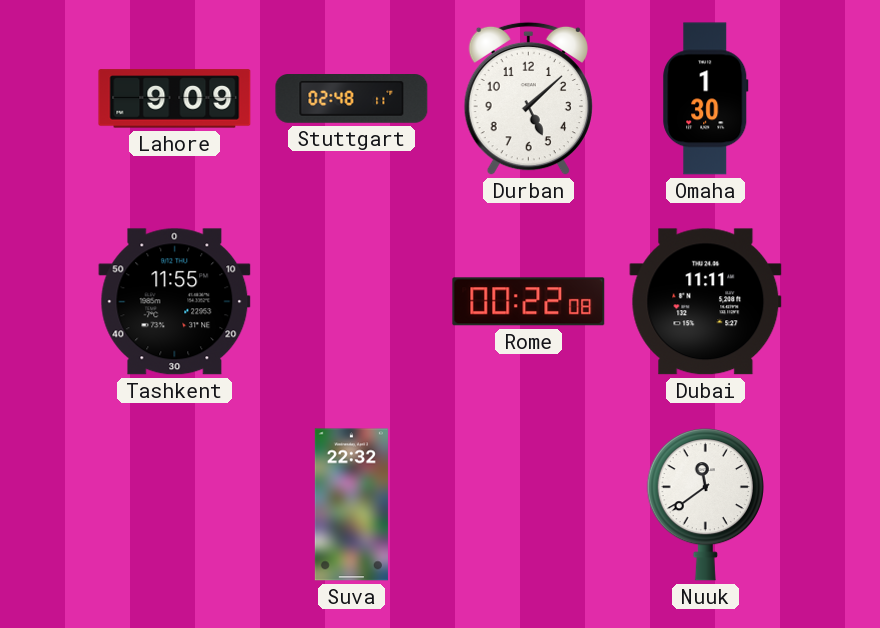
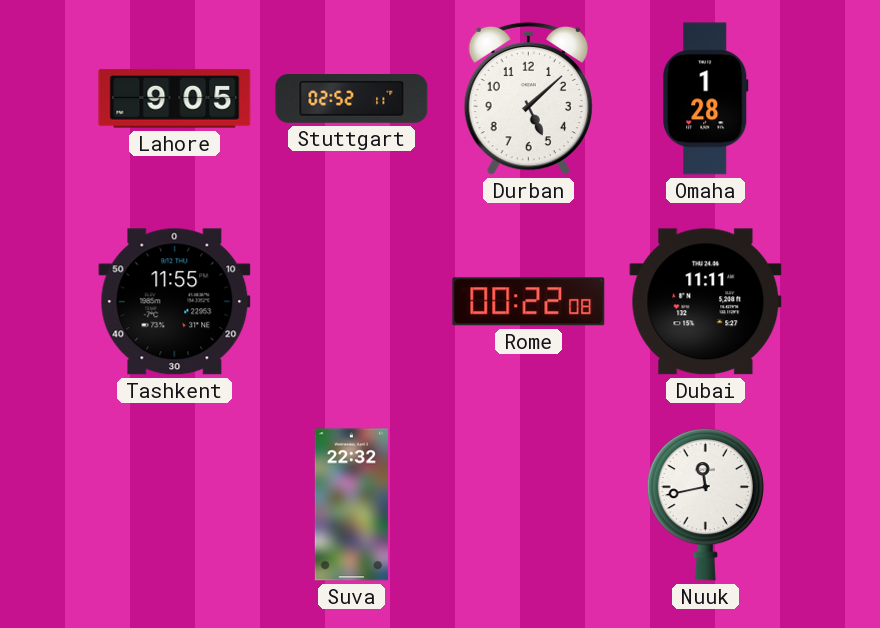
Lahore: 9:09 -> 9:05
Stuttgart: 02:48 -> 02:52
Omaha: 1:30 -> 1:28
Nuuk: 11:39 -> 11:43
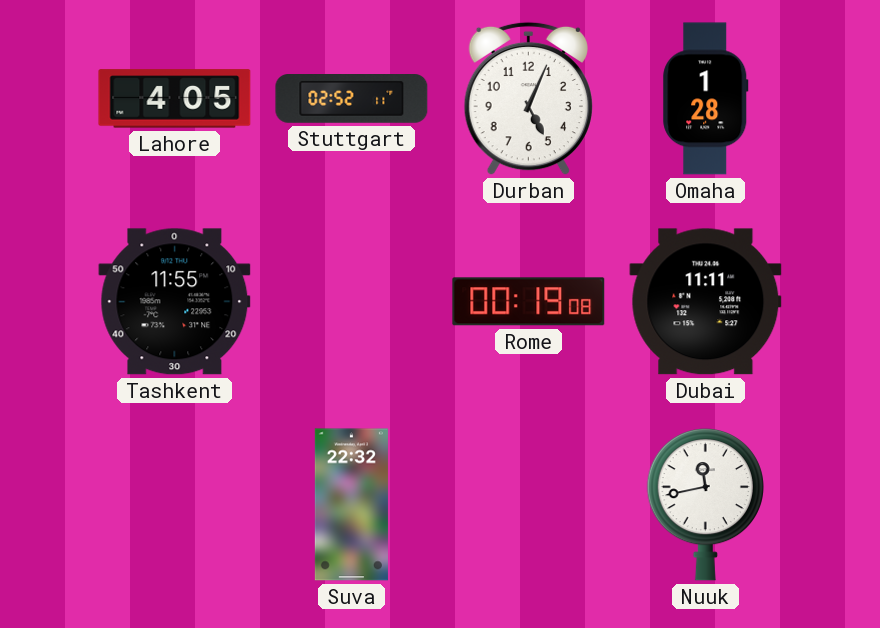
Lahore: 9:05 -> 4:05
Durban: 5:08 -> 5:04
Rome: 00:22 -> 00:19
